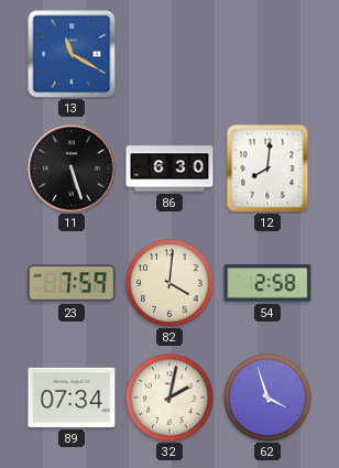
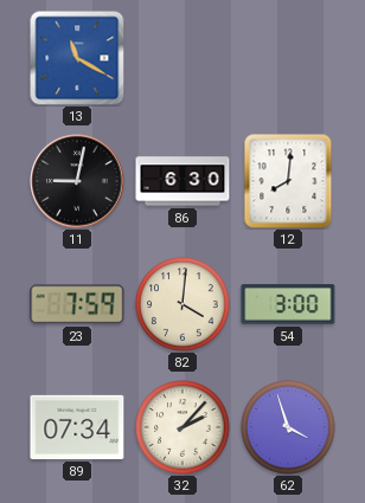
11: 5:27 -> 9:02
54: 2:58 -> 3:00
32: 2:02 -> 2:07
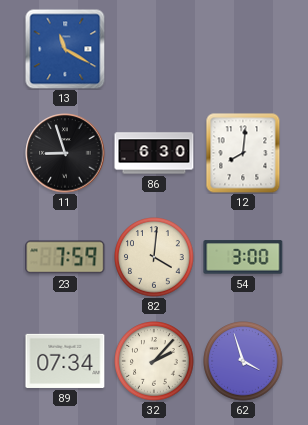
11: 9:02 -> 8:57
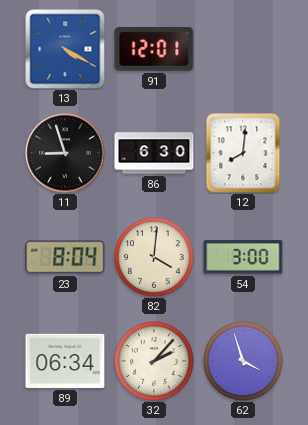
13: 11:20 -> 4:20
91: none -> 12:01
23: 7:59 -> 8:04
89: 07:34 -> 06:34
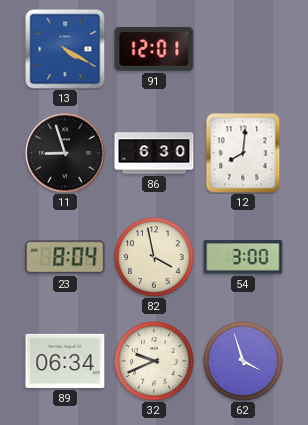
82: 4:01 -> 3:58
32: 2:07 -> 9:41
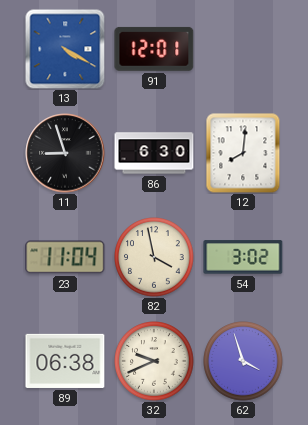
23: 8:04 -> 11:04
54: 3:00 -> 3:02
89: 06:34 -> 06:38
